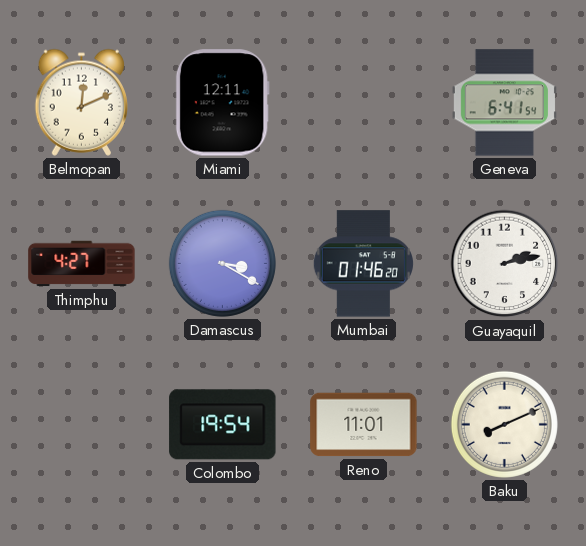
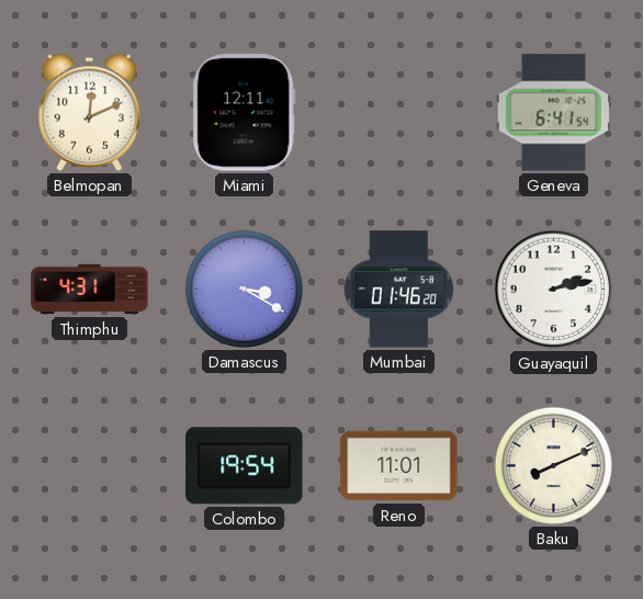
Thimphu: 4:27 -> 4:31
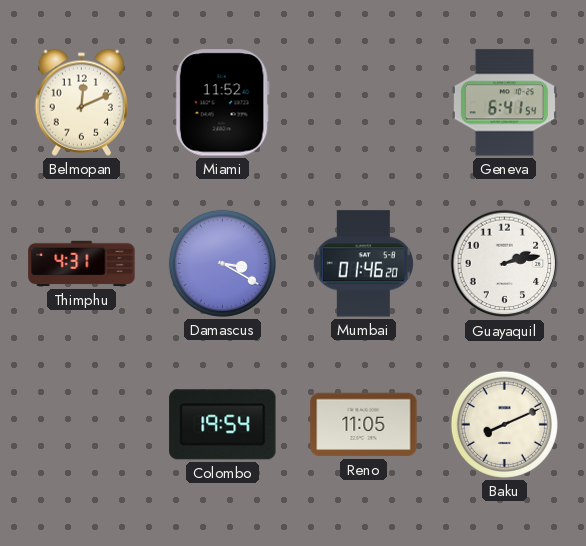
Miami: 12:11 -> 11:52
Reno: 11:01 -> 11:05
